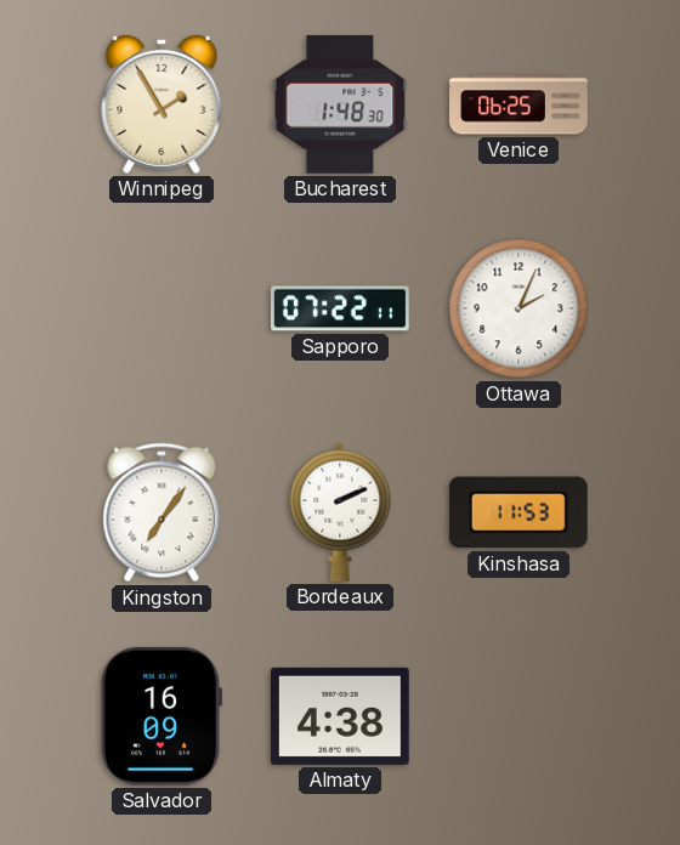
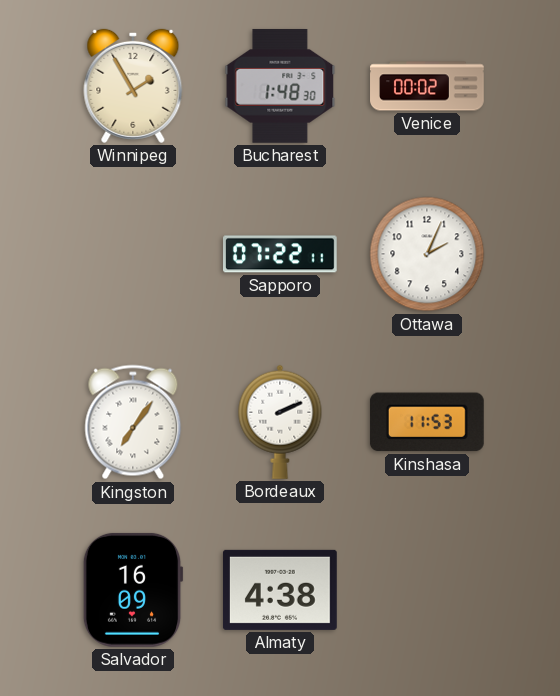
Venice: 06:25 -> 00:02
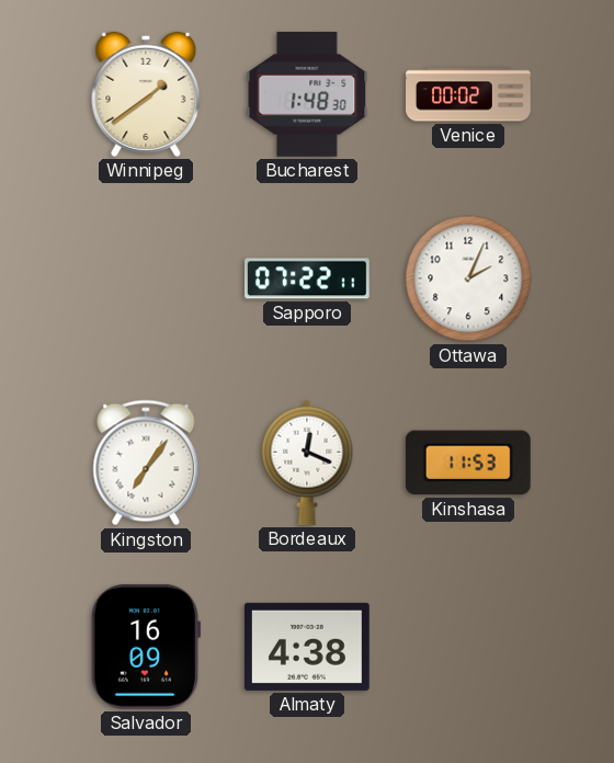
Winnipeg: 1:55 -> 1:39
Bordeaux: 2:11 -> 12:19
